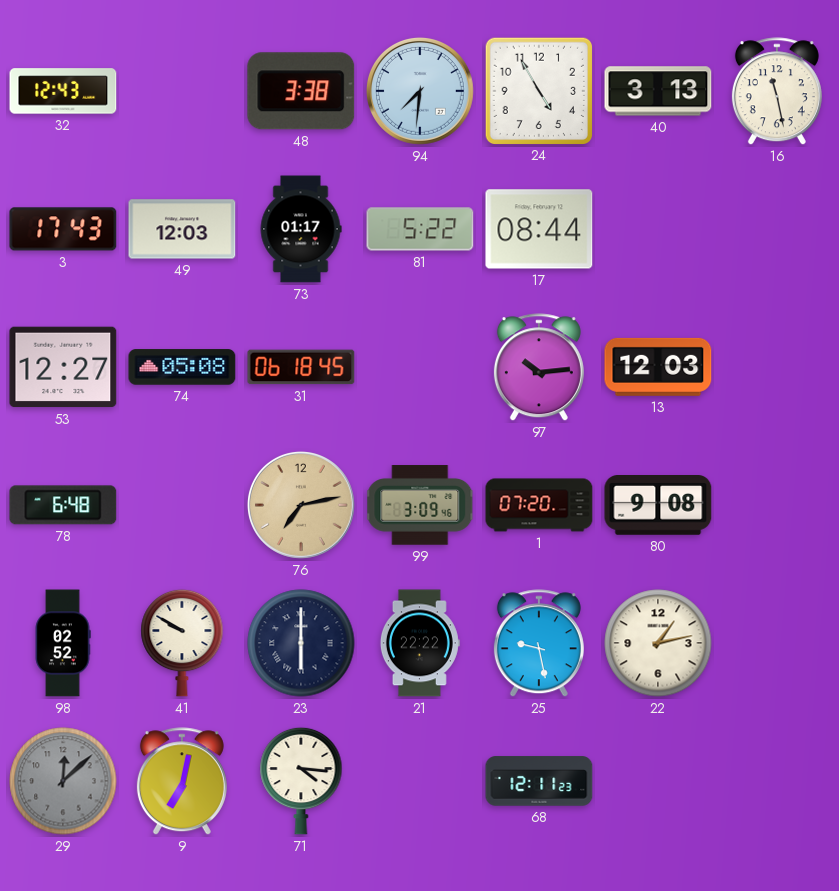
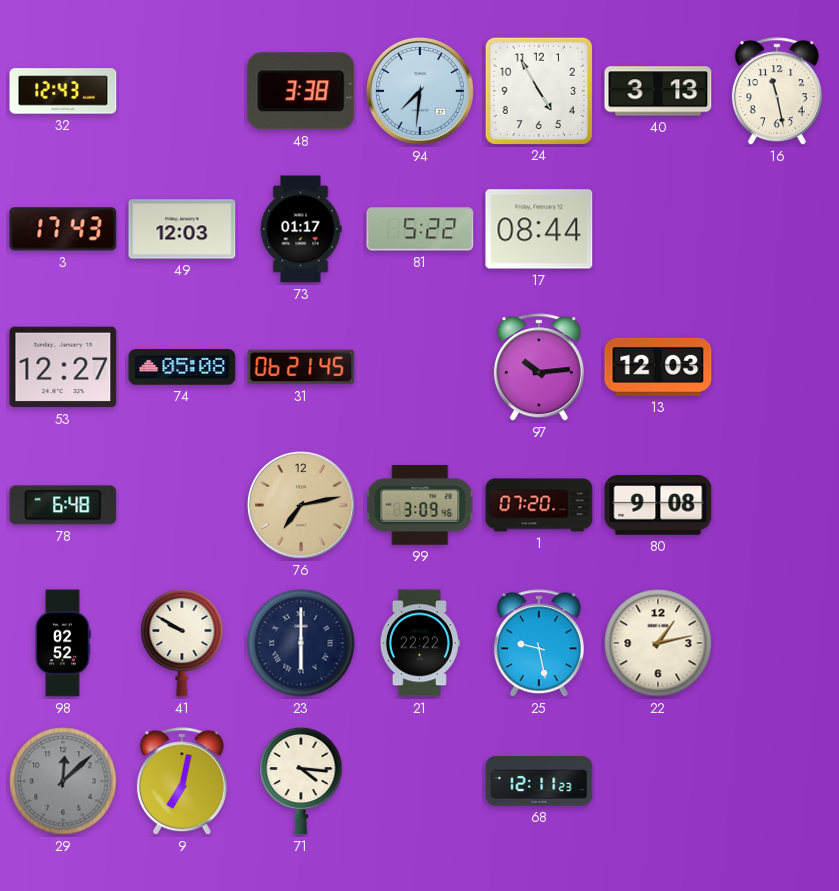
31: 06:18 -> 06:21
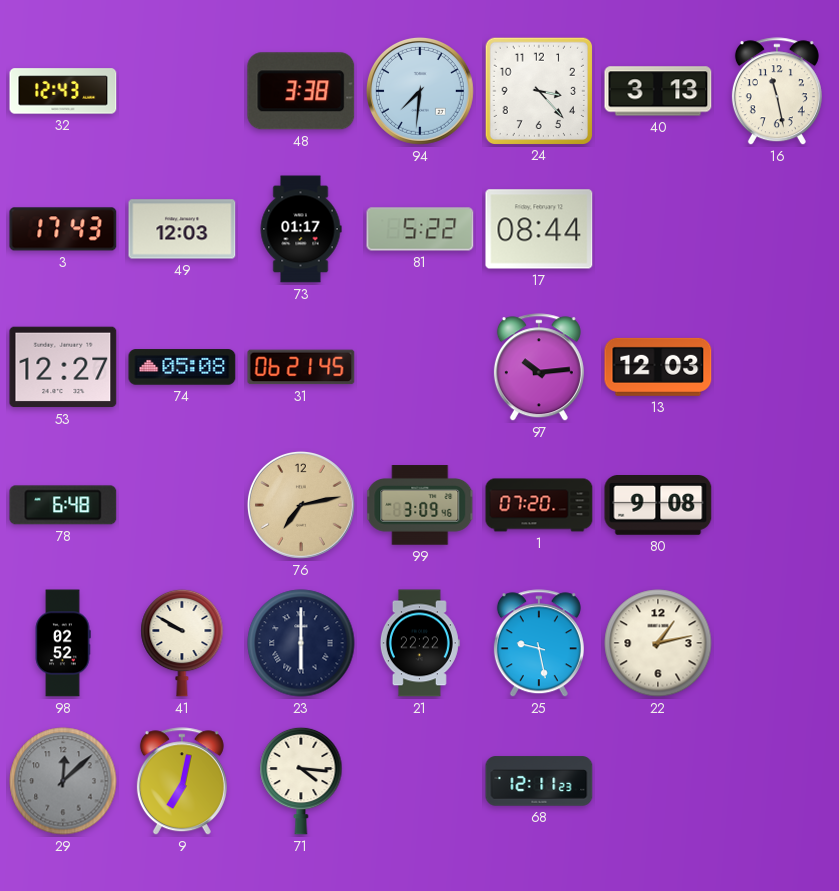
24: 4:55 -> 3:23
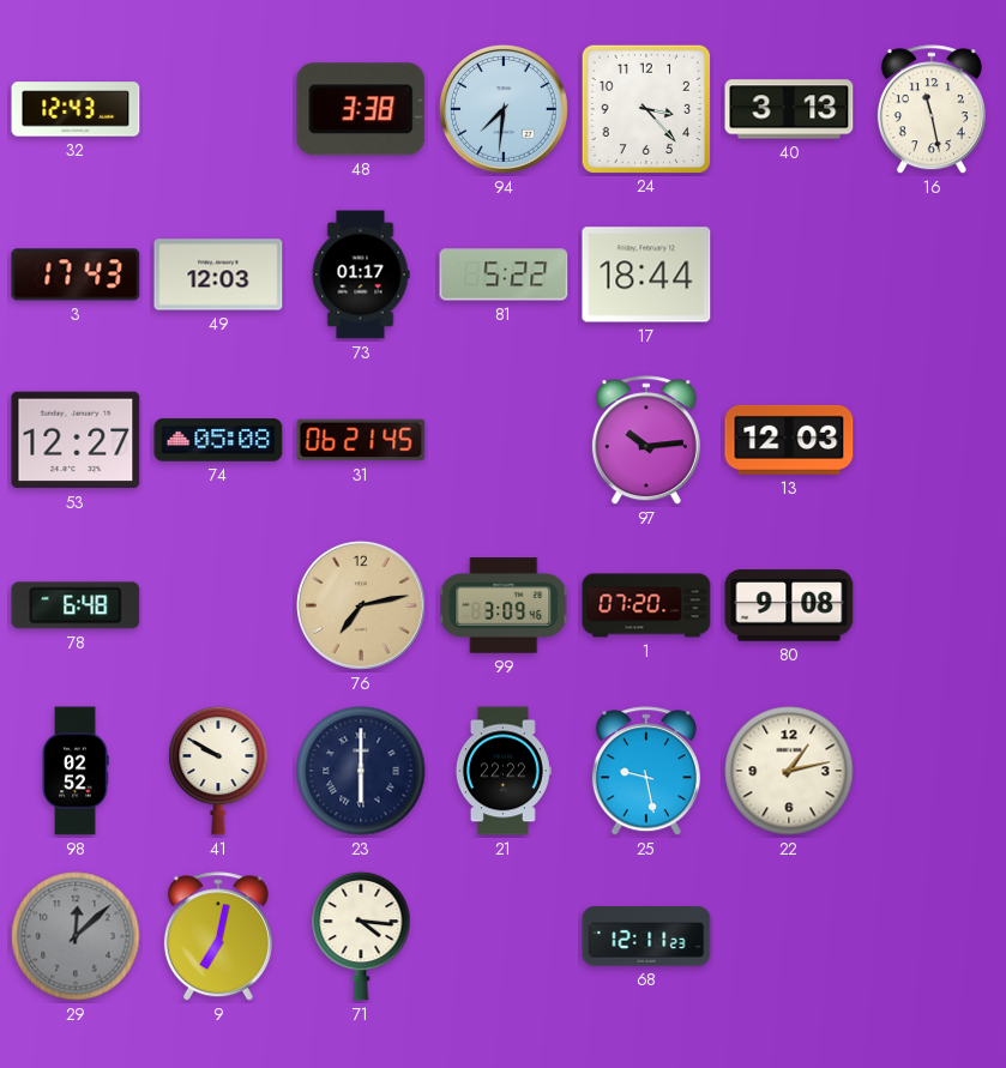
17: 08:44 -> 18:44
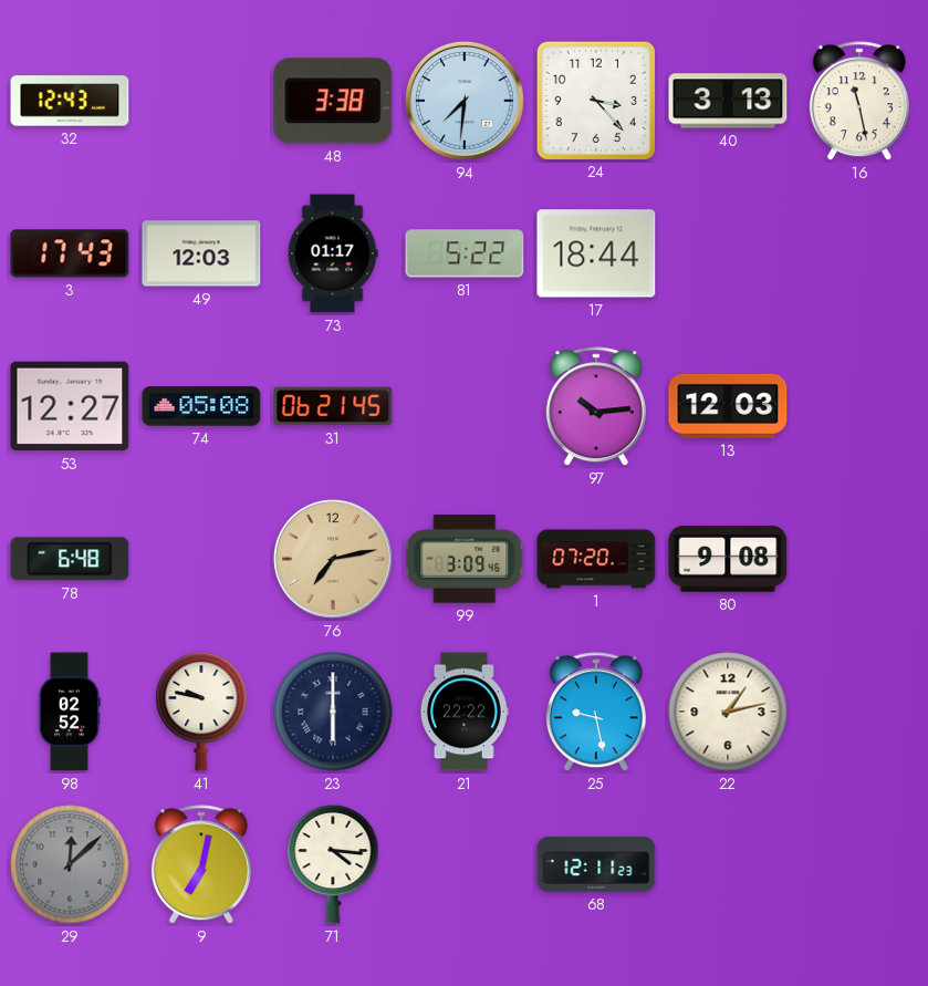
41: 9:50 -> 9:47
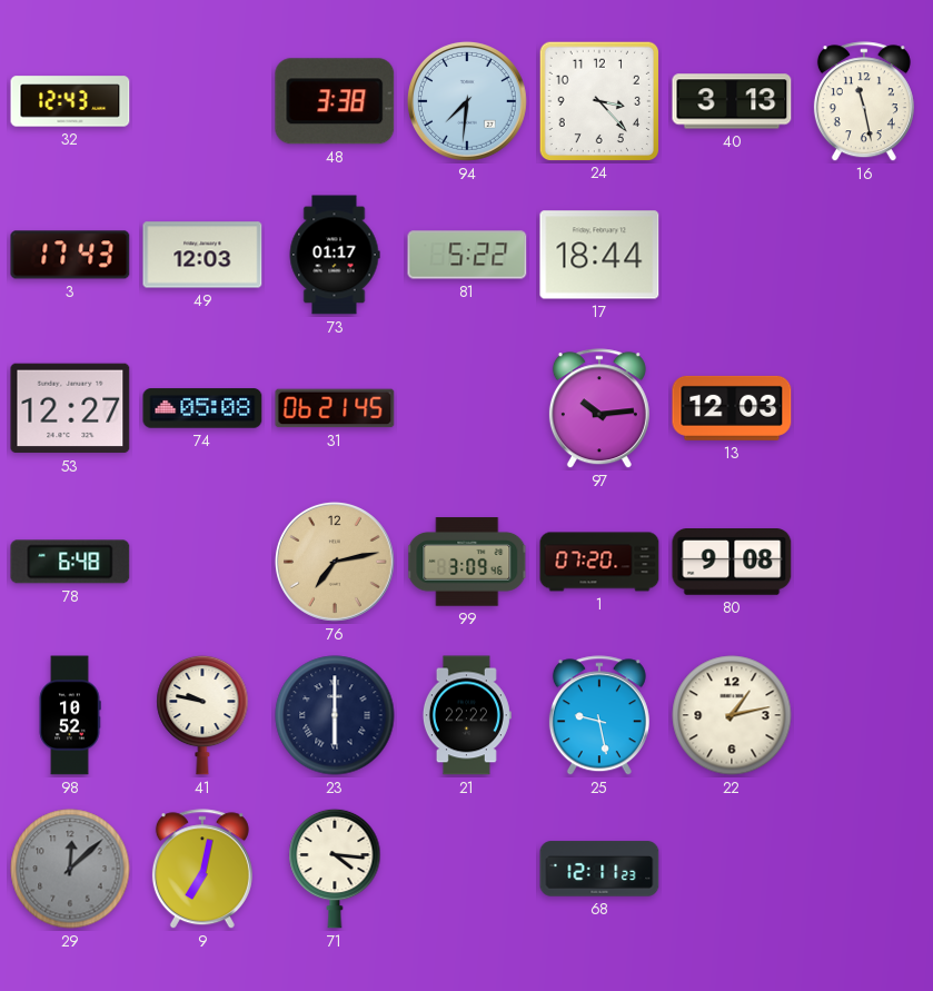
98: 02:52 -> 10:52
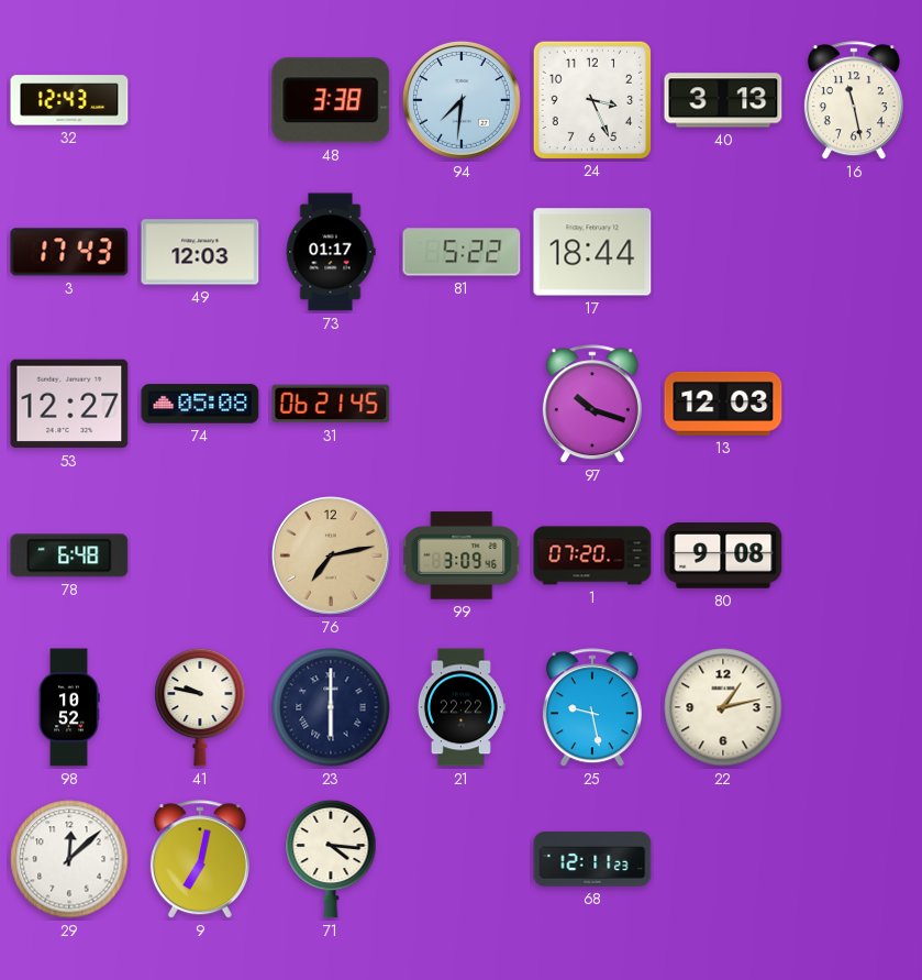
24: 3:23 -> 3:26
97: 10:14 -> 10:18
29 dial: grey -> white
